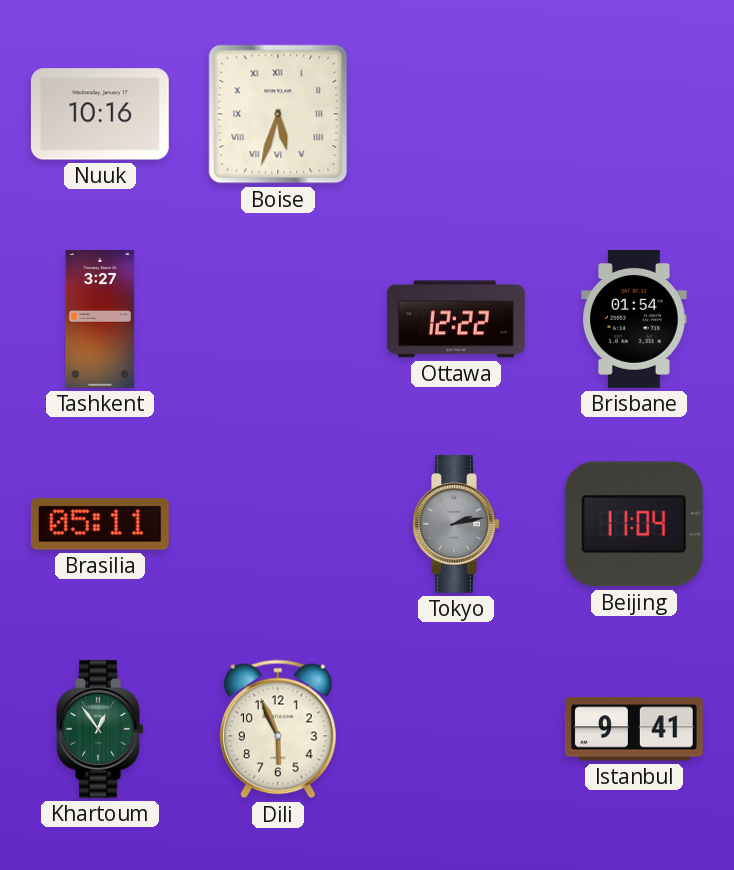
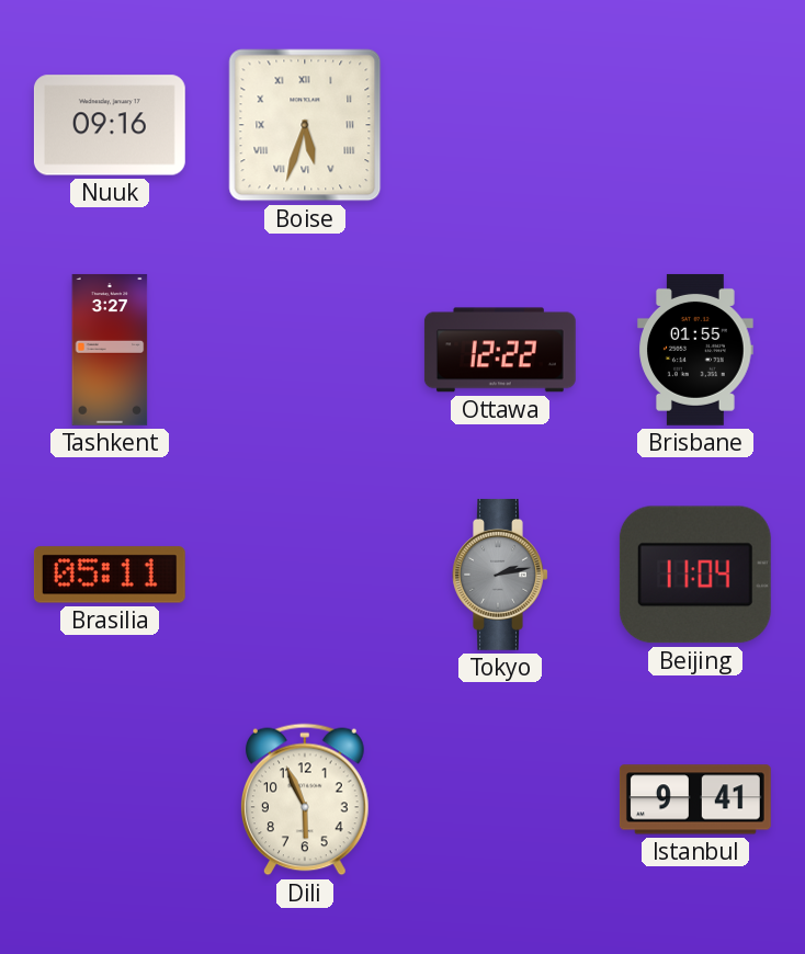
Nuuk: 10:16 -> 09:16
Brisbane: 01:54 -> 01:55
Khartoum: 12:54 -> none
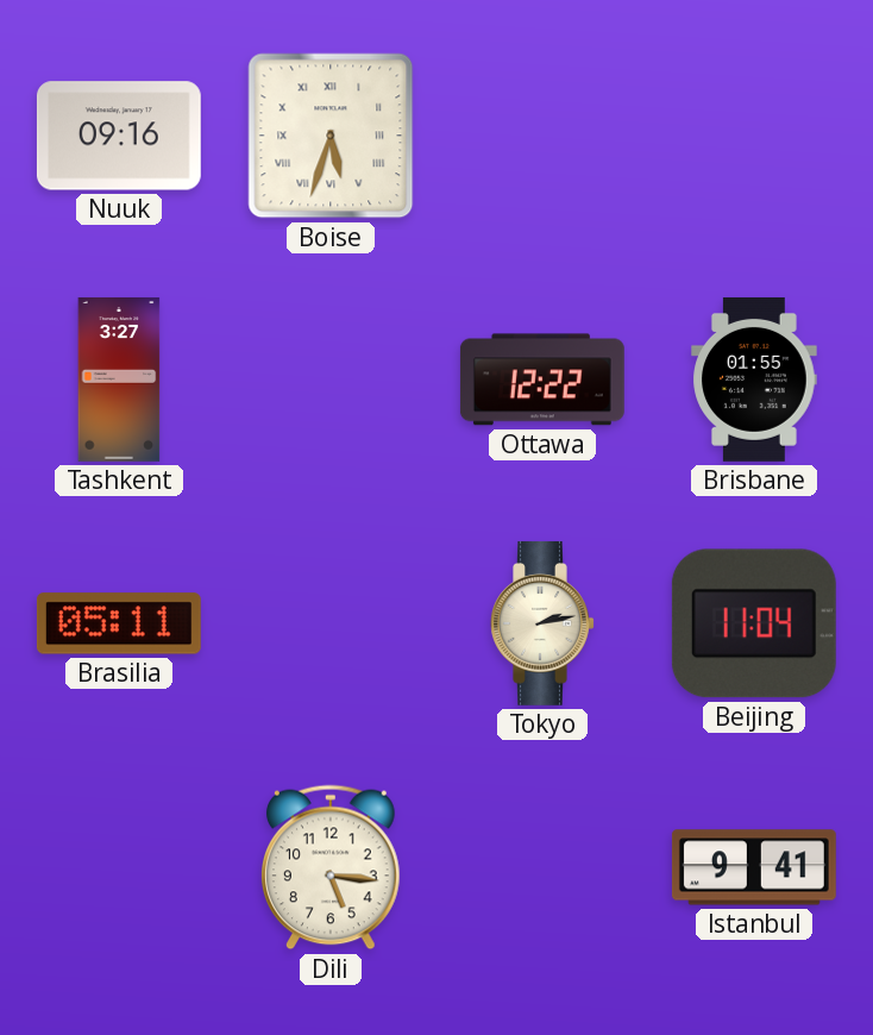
Tokyo dial: grey -> cream
Dili: 5:56 -> 5:16
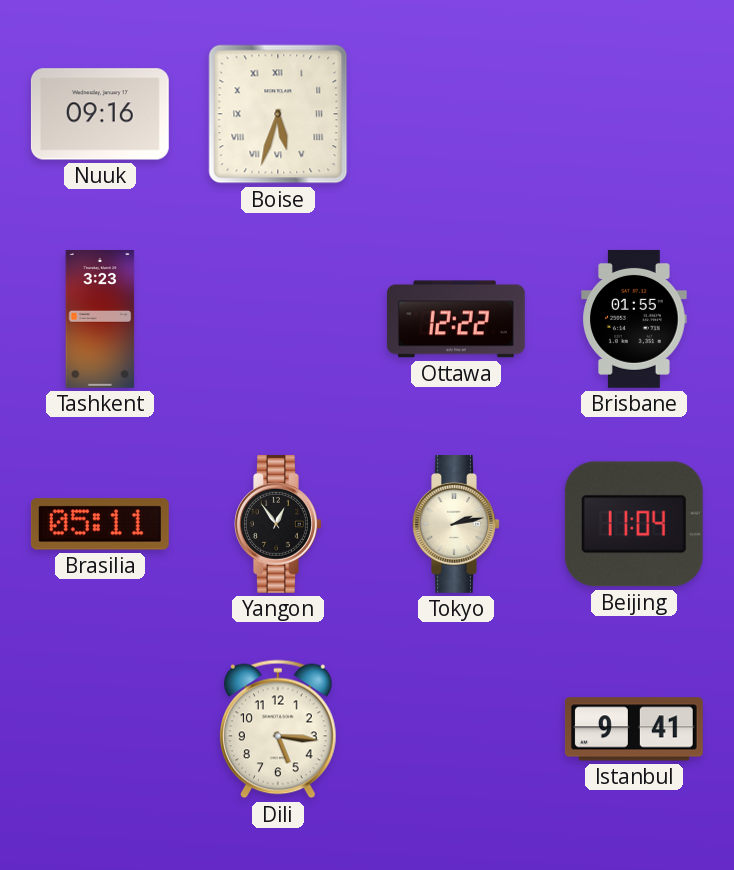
Tashkent: 3:27 -> 3:23
Yangon: none -> 12:54
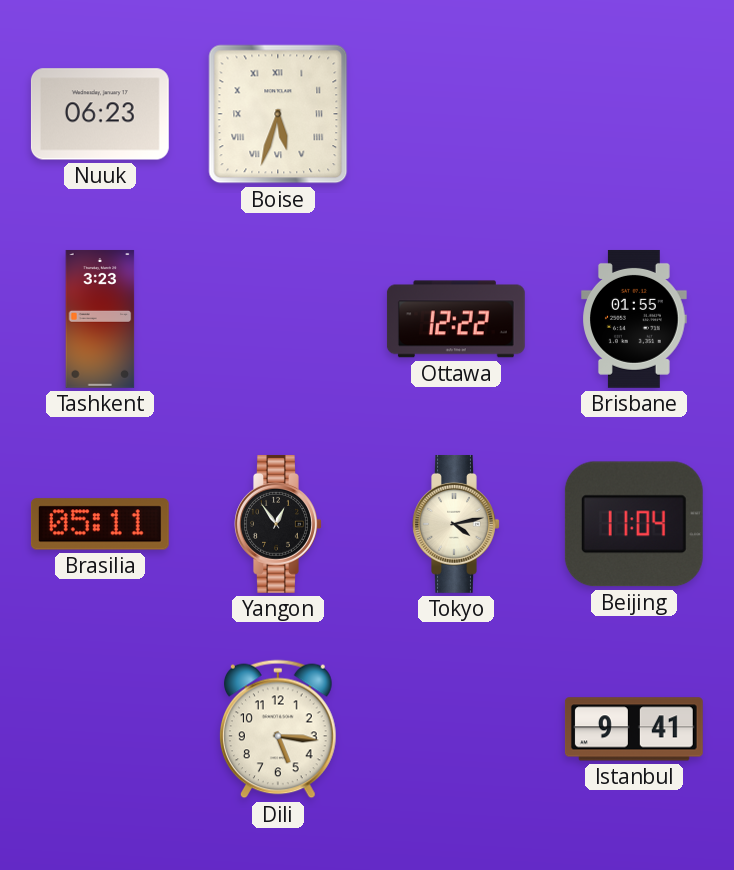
Nuuk: 09:16 -> 06:23
Tokyo: 2:13 -> 4:13
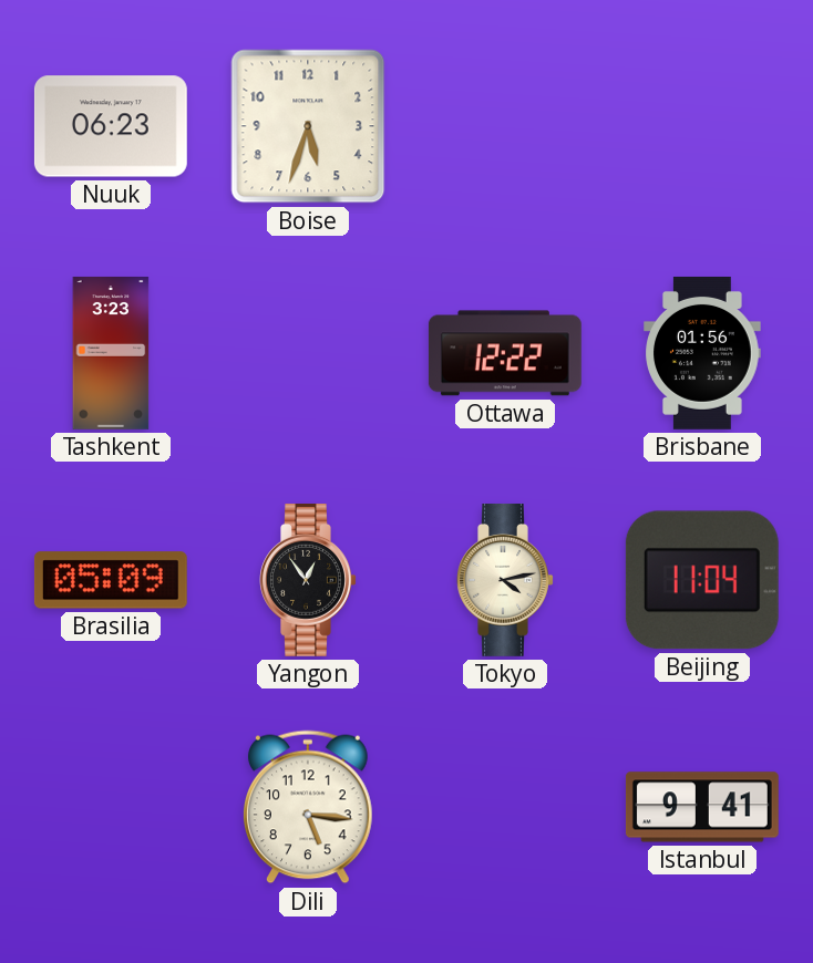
Boise numerals: Roman -> Arabic
Brisbane: 01:55 -> 01:56
Brasilia: 05:11 -> 05:09
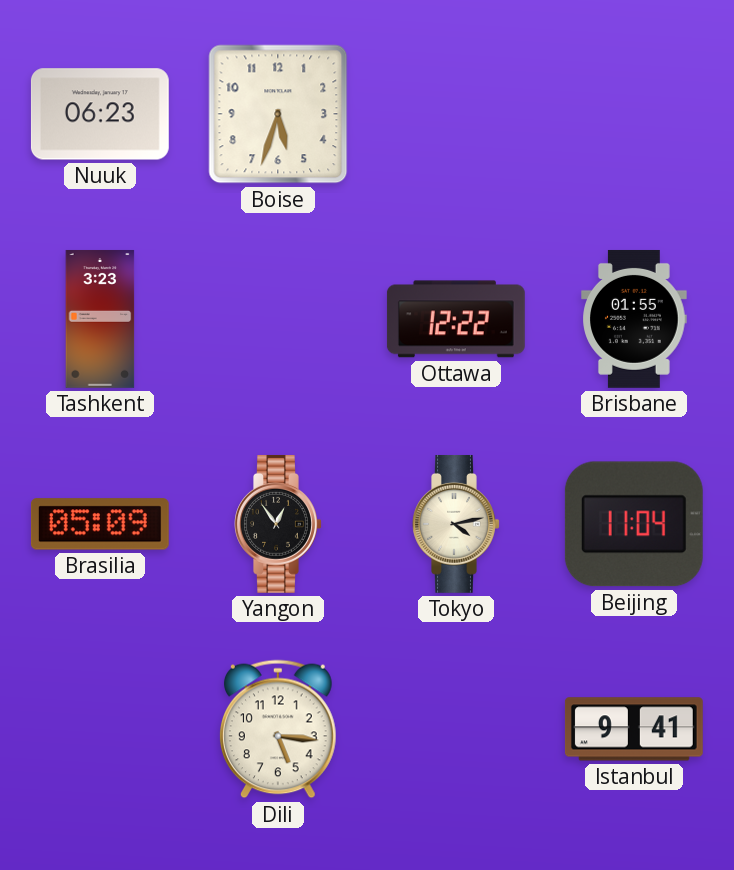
Brisbane: 01:56 -> 01:55
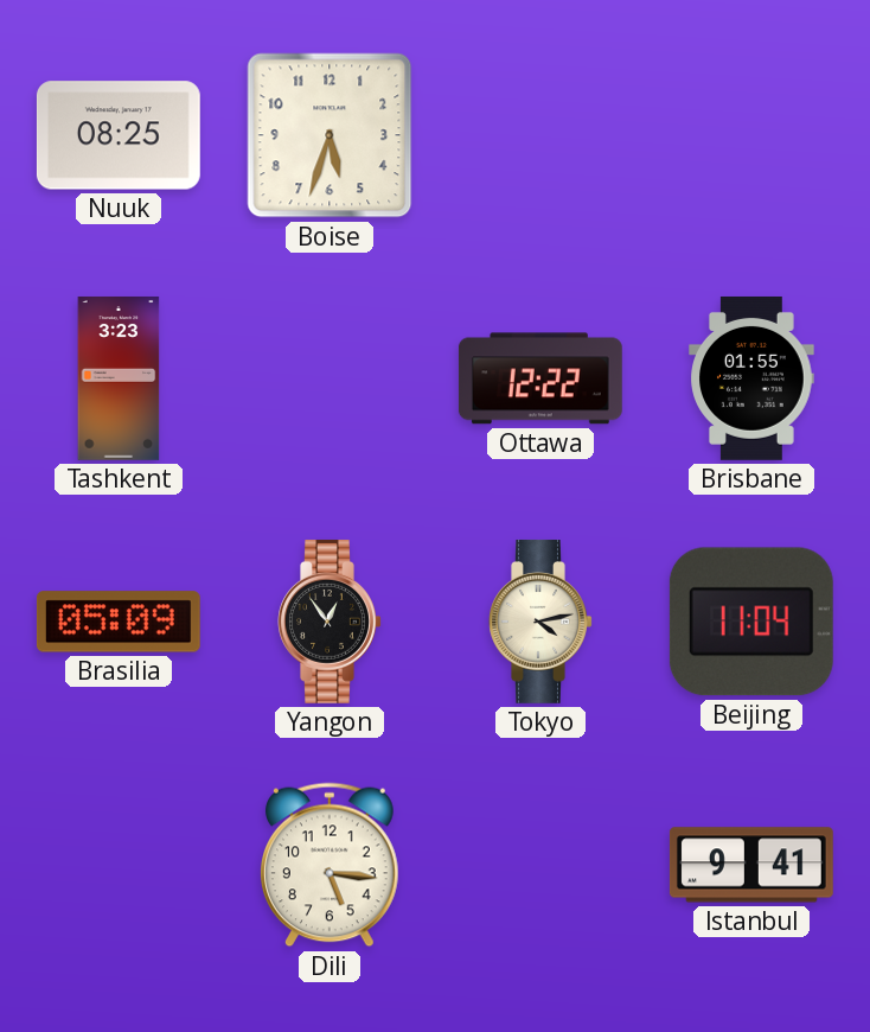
Nuuk: 06:23 -> 08:25
